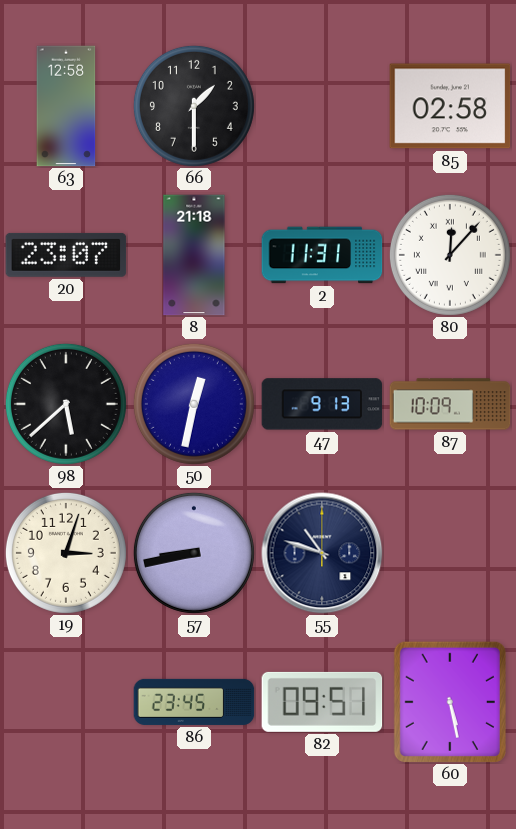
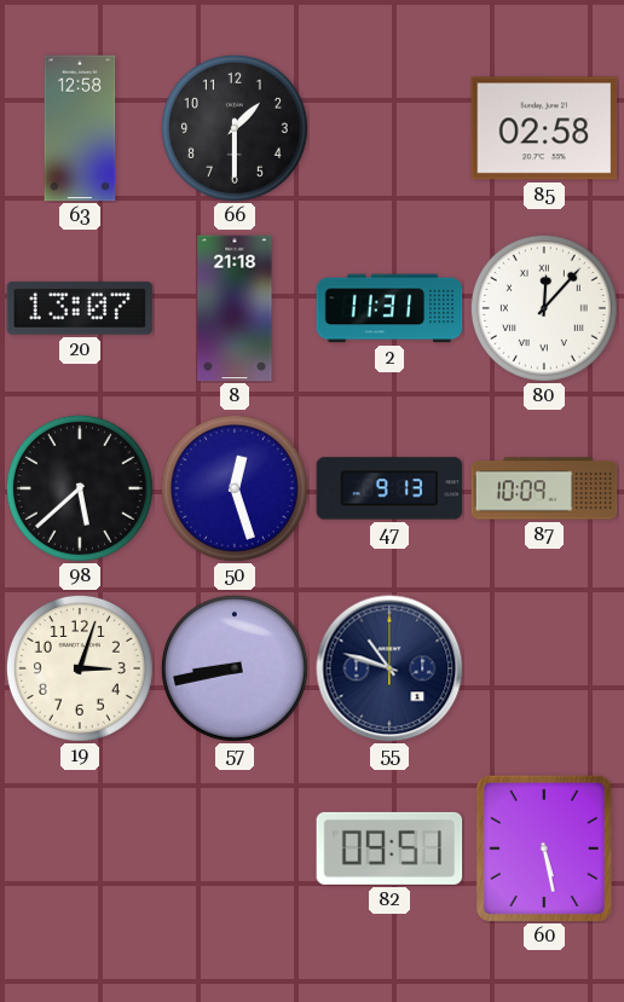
20: 23:07 -> 13:07
50: 12:32 -> 12:27
86: 23:45 -> none
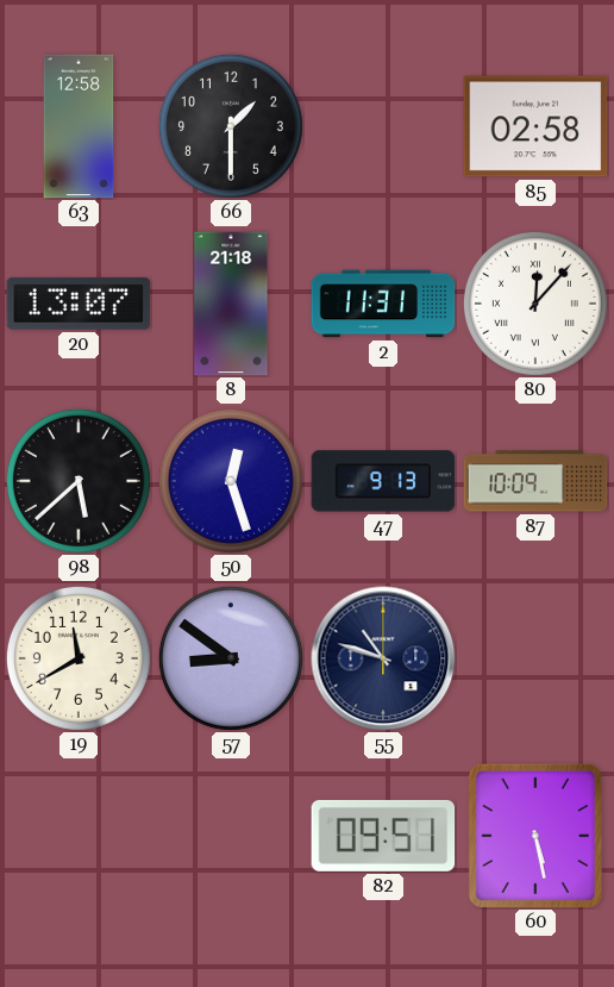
19: 3:03 -> 11:40
57: 8:43 -> 8:51
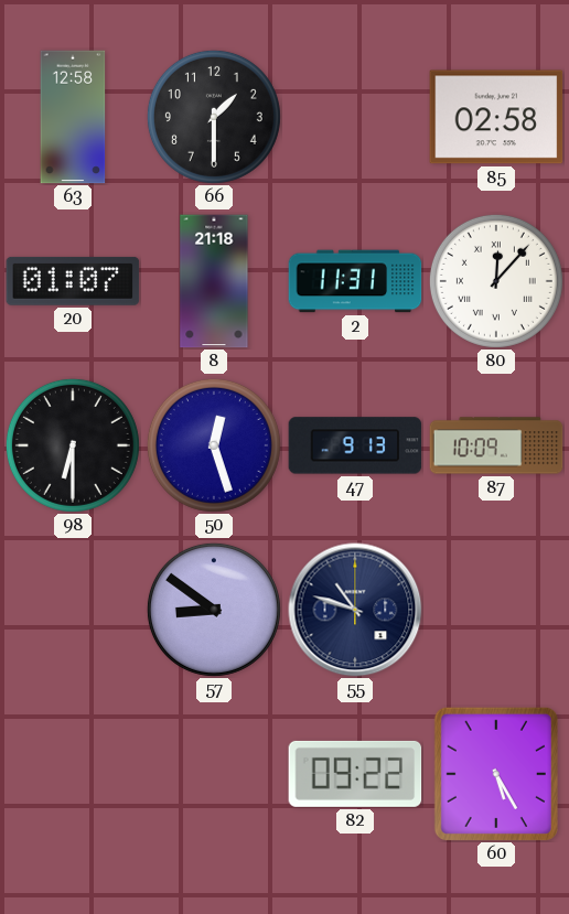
20: 13:07 -> 01:07
98: 5:38 -> 6:30
19: 11:40 -> none
82: 09:51 -> 09:22
60: 5:28 -> 5:25
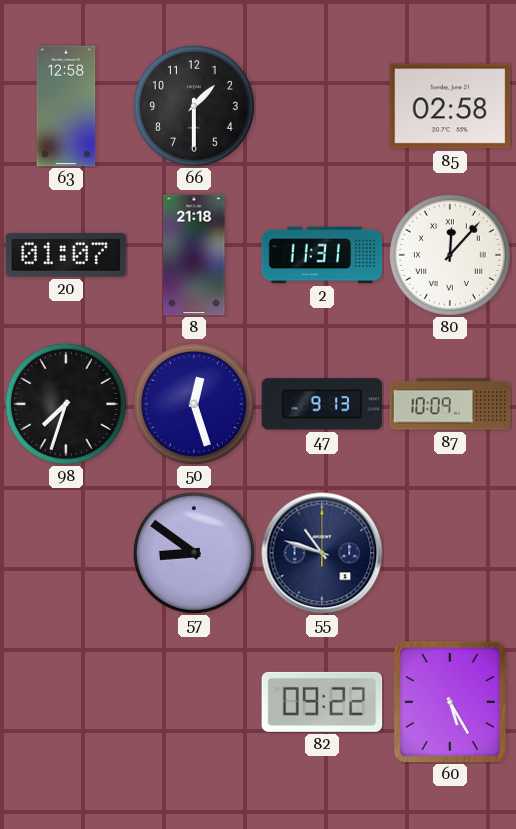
98: 6:30 -> 7:33
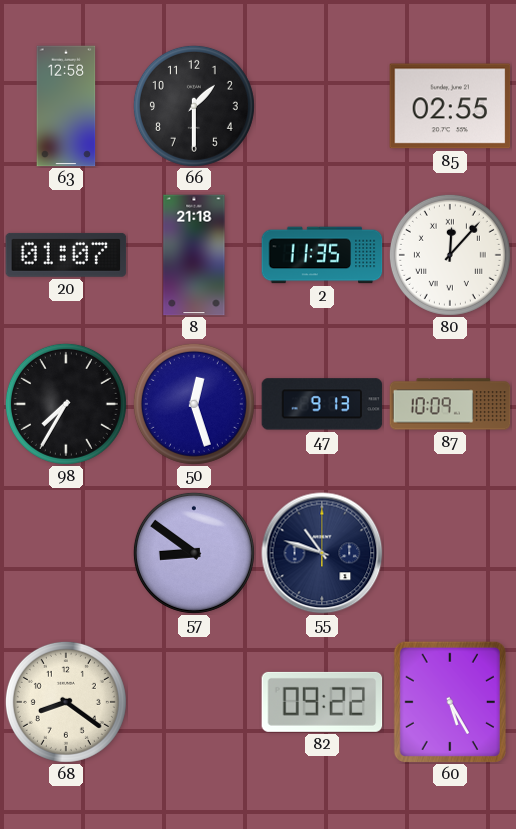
85: 02:58 -> 02:55
2: 11:31 -> 11:35
98: 7:33 -> 7:35
68: none -> 8:21
